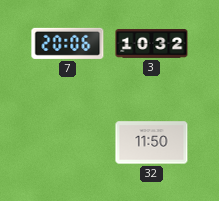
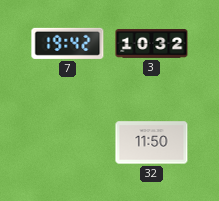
7: 20:06 -> 19:42
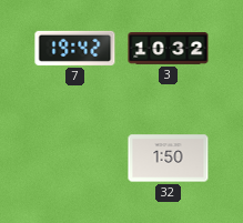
32: 11:50 -> 1:50
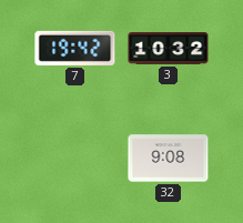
32: 1:50 -> 9:08
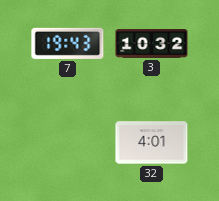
7: 19:42 -> 19:43
32: 9:08 -> 4:01
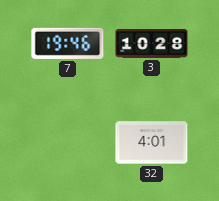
7: 19:43 -> 19:46
3: 10:32 -> 10:28
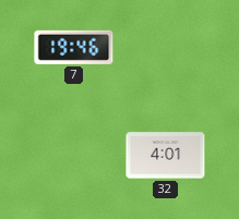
3: 10:28 -> none
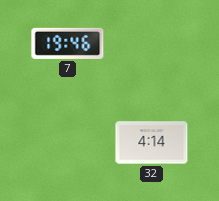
32: 4:01 -> 4:14
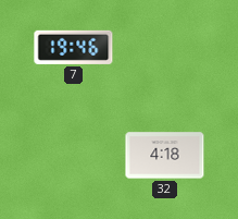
32: 4:14 -> 4:18
